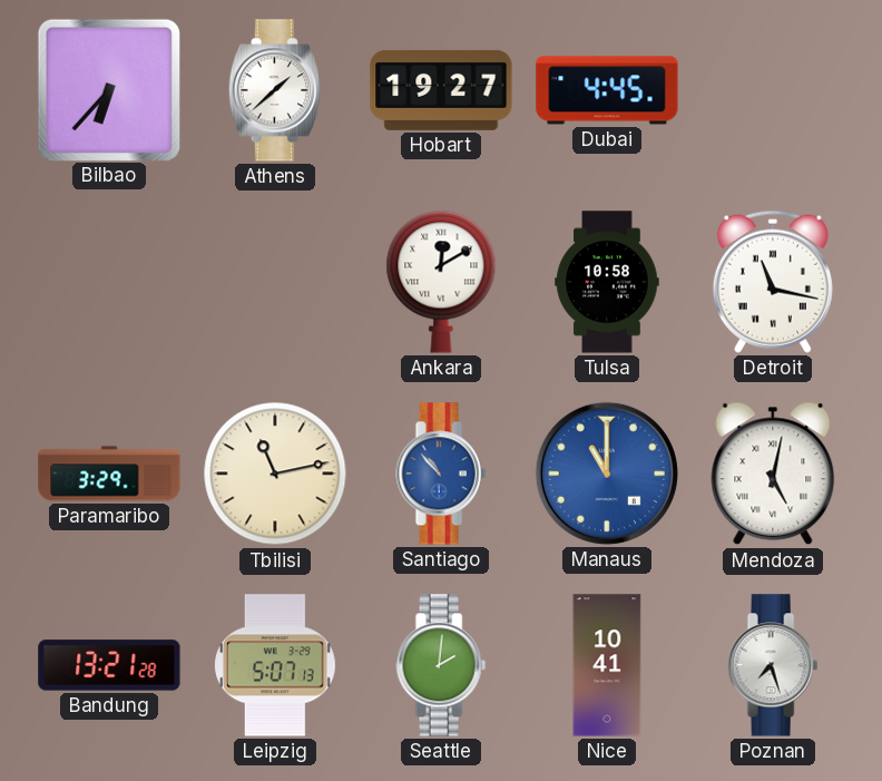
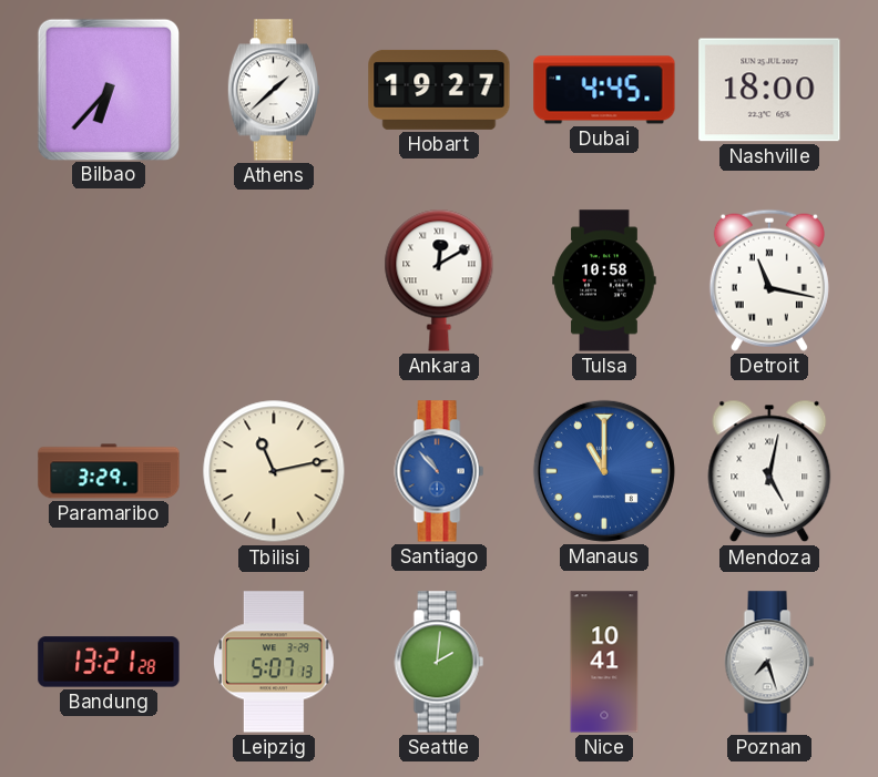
Nashville: none -> 18:00
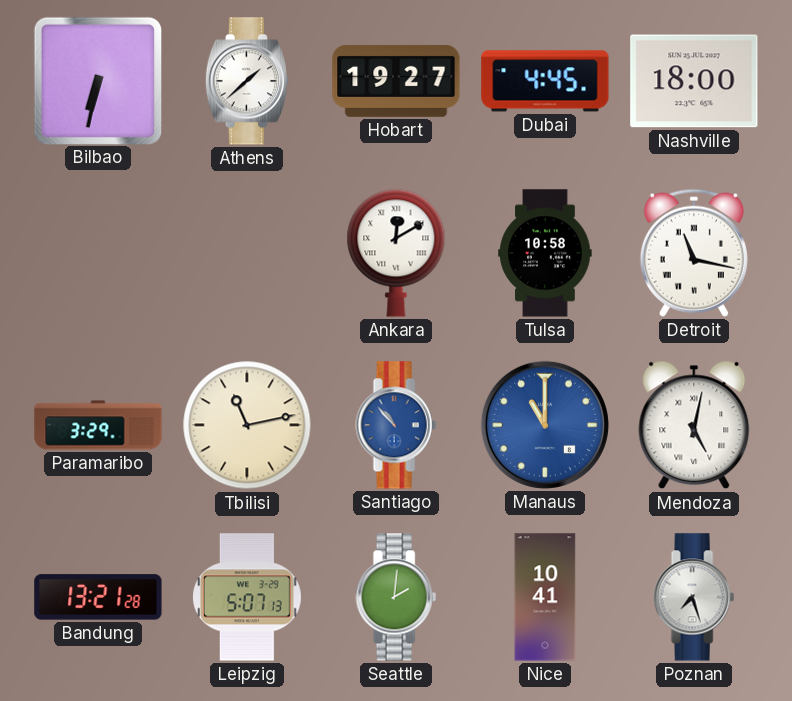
Bilbao: 6:37 -> 6:32
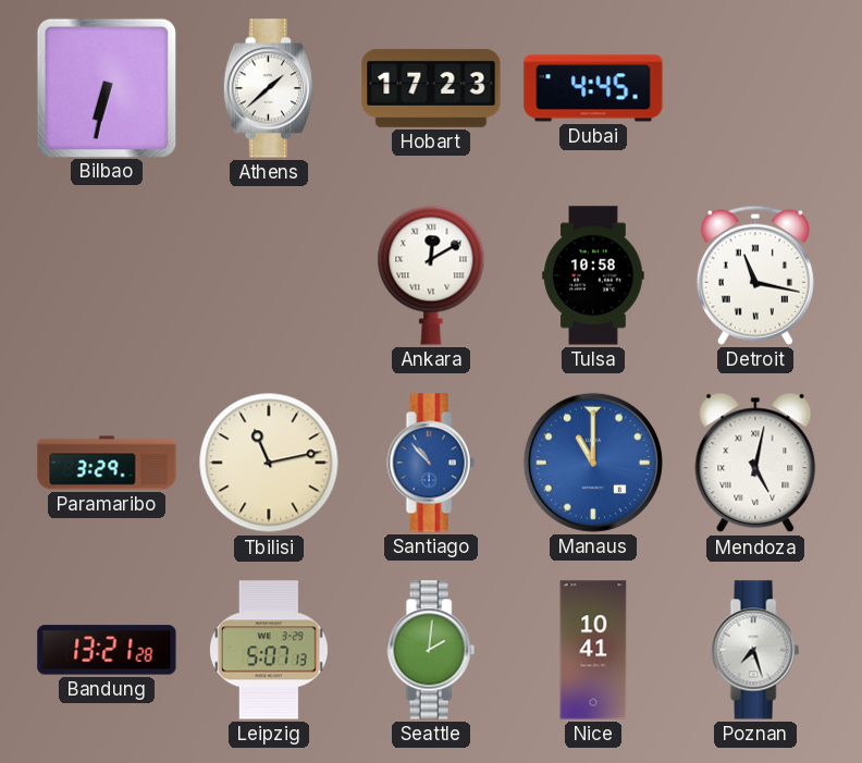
Hobart: 19:27 -> 17:23
Nashville: 18:00 -> none
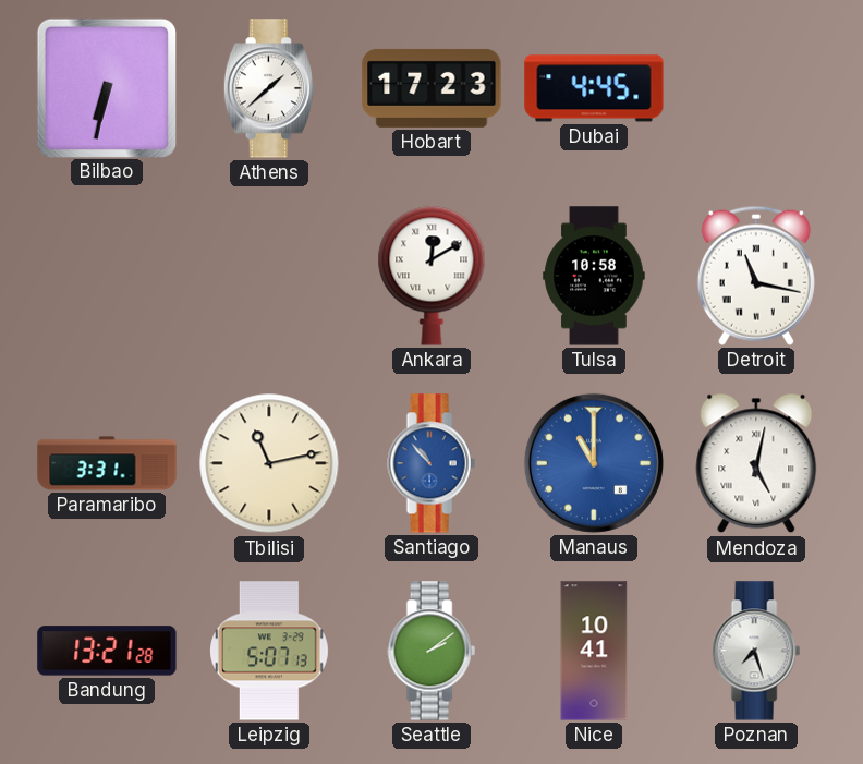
Paramaribo: 3:29 -> 3:31
Seattle: 2:01 -> 2:09
